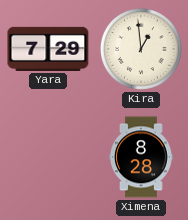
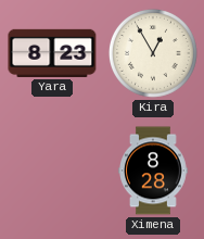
Yara: 7:29 -> 8:23
Kira: 12:59 -> 12:55
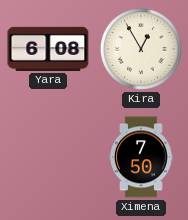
Yara: 8:23 -> 6:08
Ximena: 8:28 -> 7:50
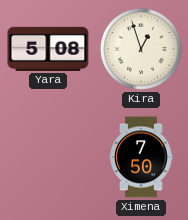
Yara: 6:08 -> 5:08
Kira: 12:55 -> 12:57
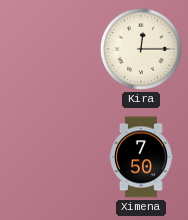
Yara: 5:08 -> none
Kira: 12:57 -> 12:15
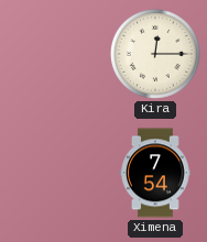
Ximena: 7:50 -> 7:54
